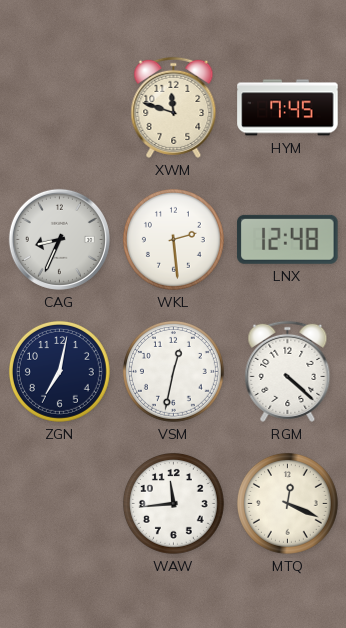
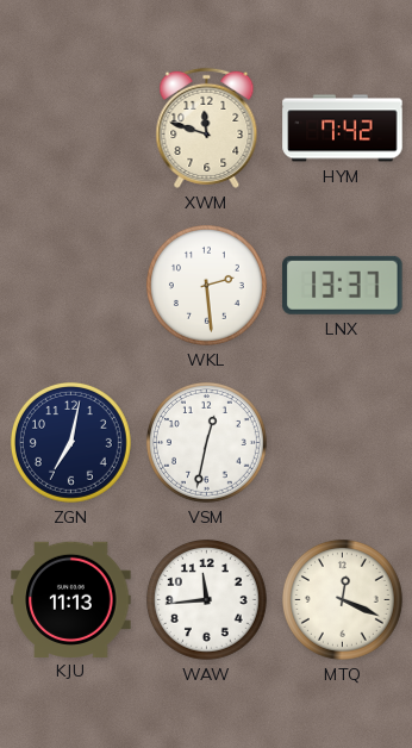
HYM: 7:45 -> 7:42
CAG: 8:34 -> none
LNX: 12:48 -> 13:37
RGM: 4:22 -> none
KJU: none -> 11:13
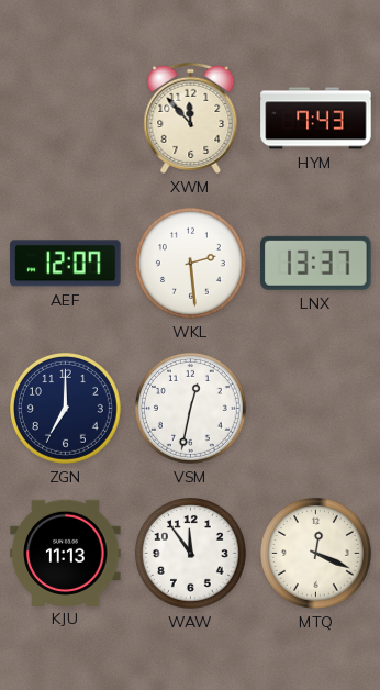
XWM: 11:48 -> 11:53
HYM: 7:42 -> 7:43
AEF: none -> 12:07
ZGN: 7:02 -> 7:00
WAW: 11:44 -> 11:54
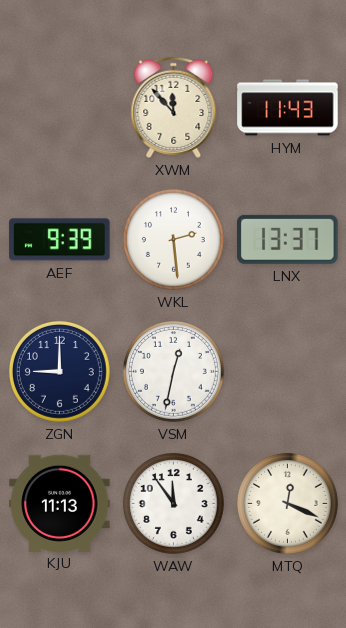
HYM: 7:43 -> 11:43
AEF: 12:07 -> 9:39
ZGN: 7:00 -> 9:00
